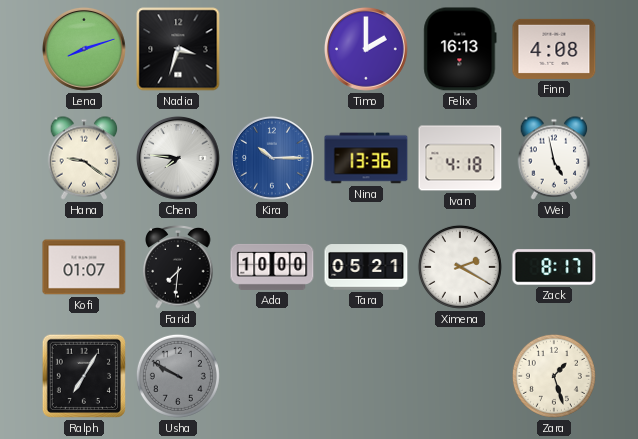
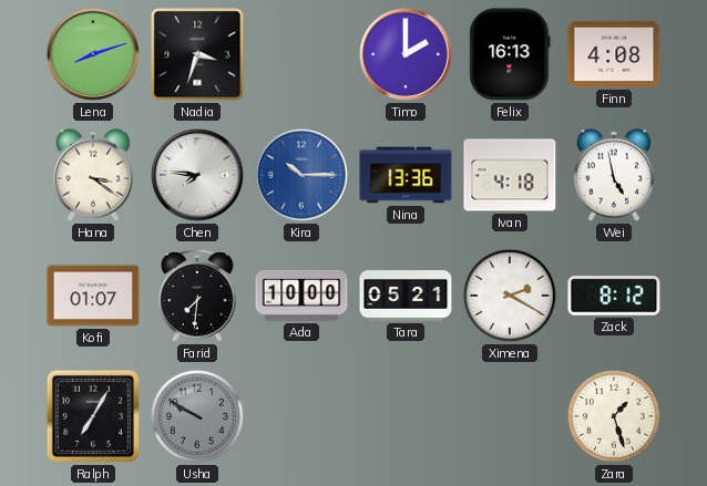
Hana: 9:21 -> 3:21
Zack: 8:17 -> 8:12
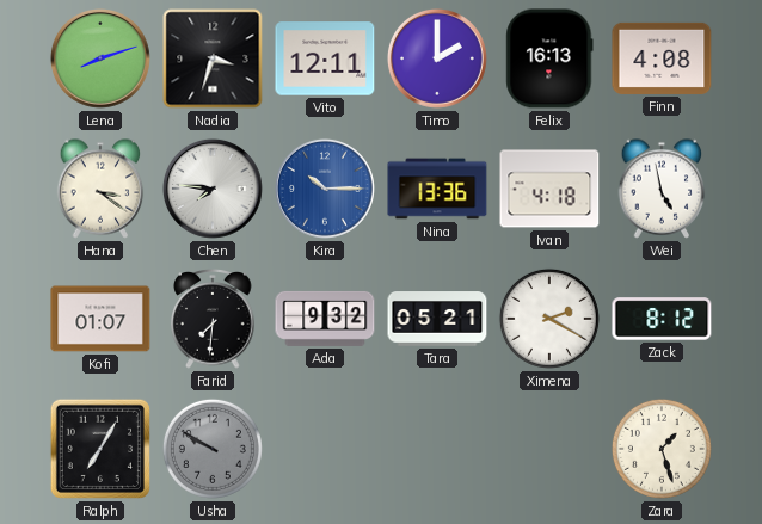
Vito: none -> 12:11
Ada: 10:00 -> 9:32
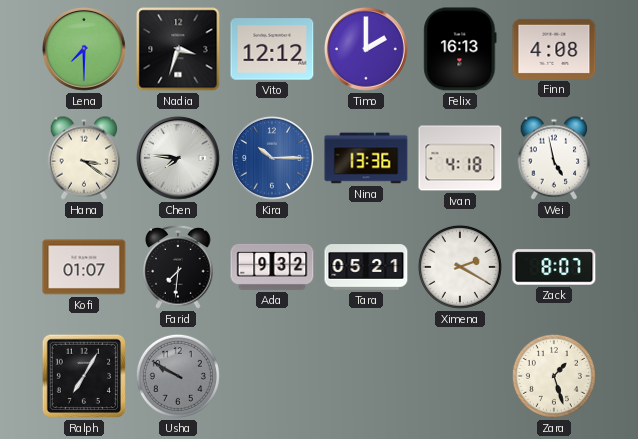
Lena: 8:12 -> 7:30
Vito: 12:11 -> 12:12
Zack: 8:12 -> 8:07
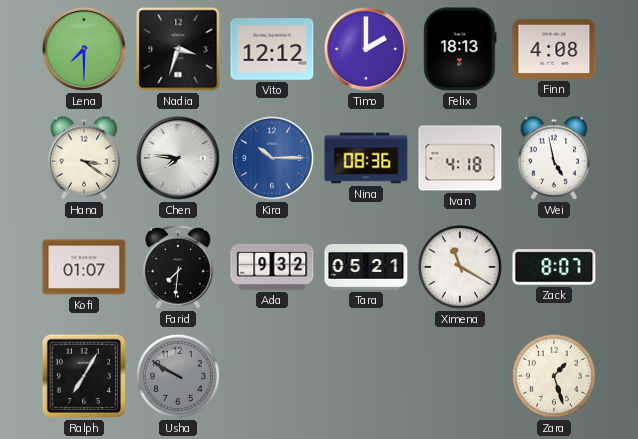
Felix: 16:13 -> 18:13
Nina: 13:36 -> 08:36
Ximena: 2:20 -> 11:20
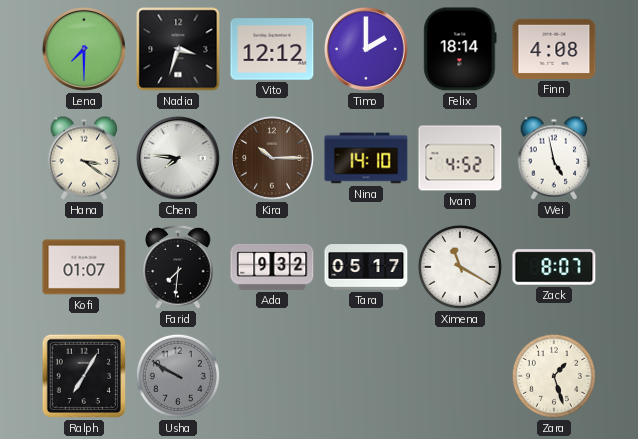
Felix: 18:13 -> 18:14
Kira dial: blue -> brown
Nina: 08:36 -> 14:10
Ivan: 4:18 -> 4:52
Tara: 05:21 -> 05:17
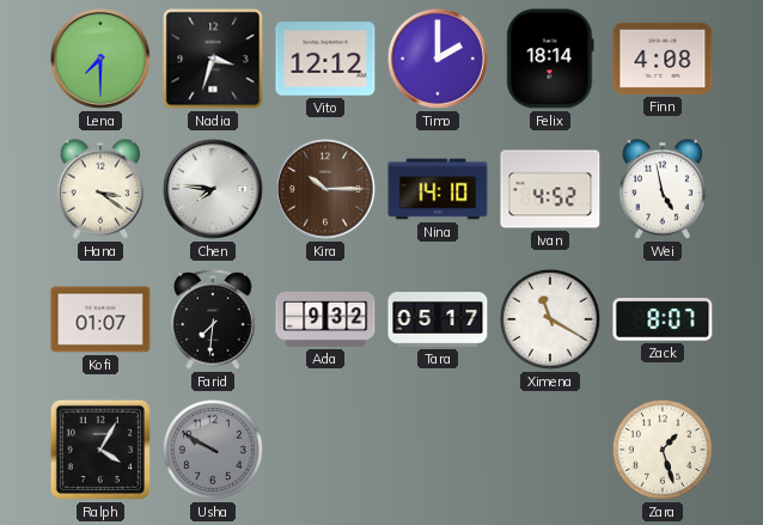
Ralph: 7:05 -> 4:05
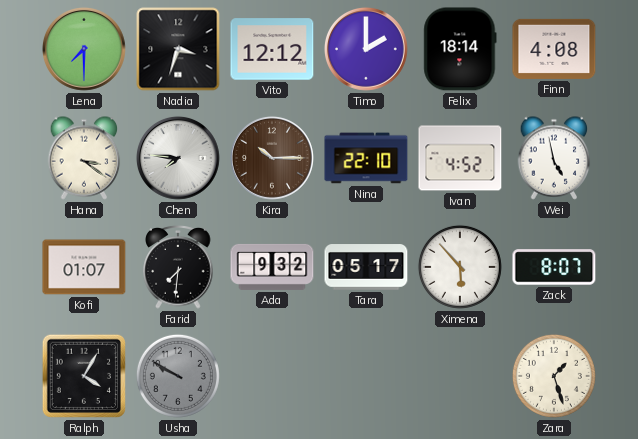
Nina: 14:10 -> 22:10
Ximena: 11:20 -> 5:53
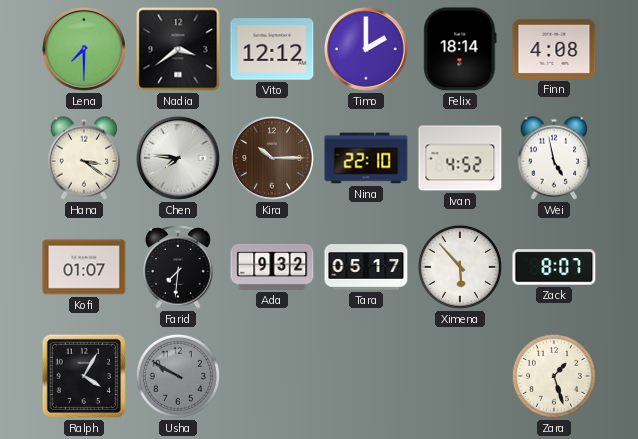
Nadia: 3:33 -> 3:39
